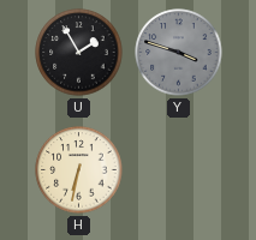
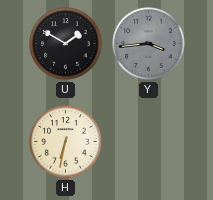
U: 1:55 -> 1:50
Y: 3:48 -> 3:44
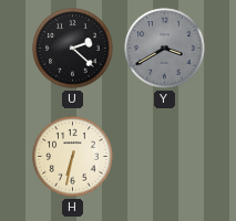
U: 1:50 -> 2:22
Y: 3:44 -> 3:40
